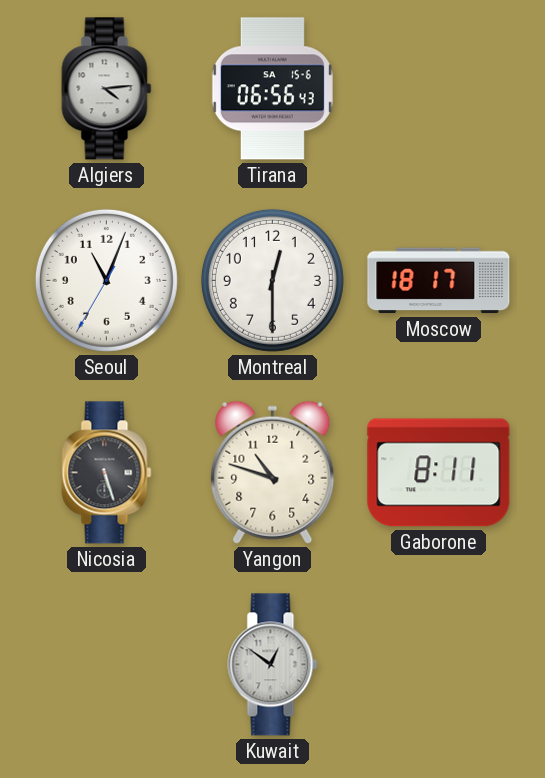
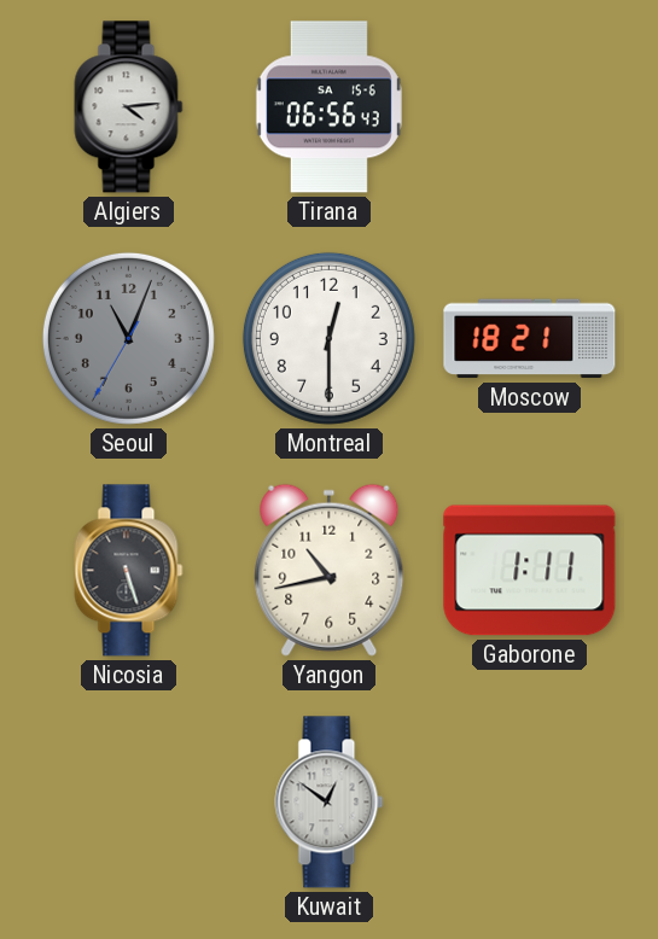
Seoul dial: white -> grey
Moscow: 18:17 -> 18:21
Yangon: 10:48 -> 10:43
Gaborone: 8:11 -> 1:11
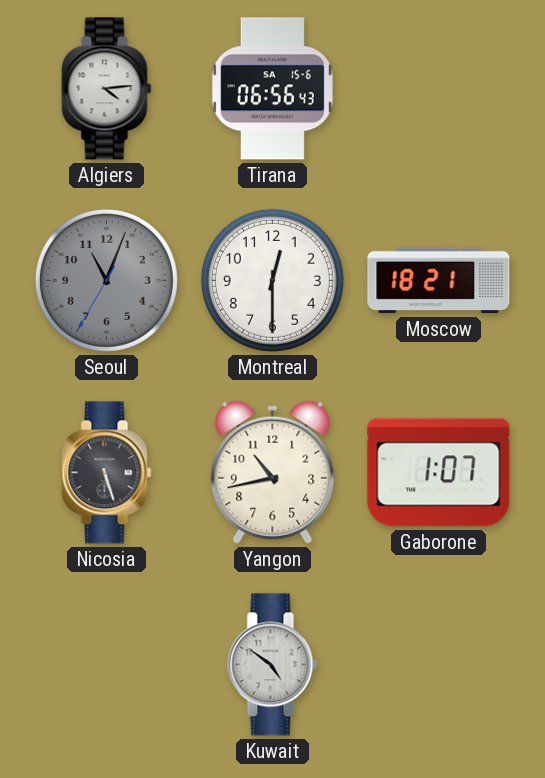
Gaborone: 1:11 -> 1:07
Kuwait: 12:51 -> 4:51
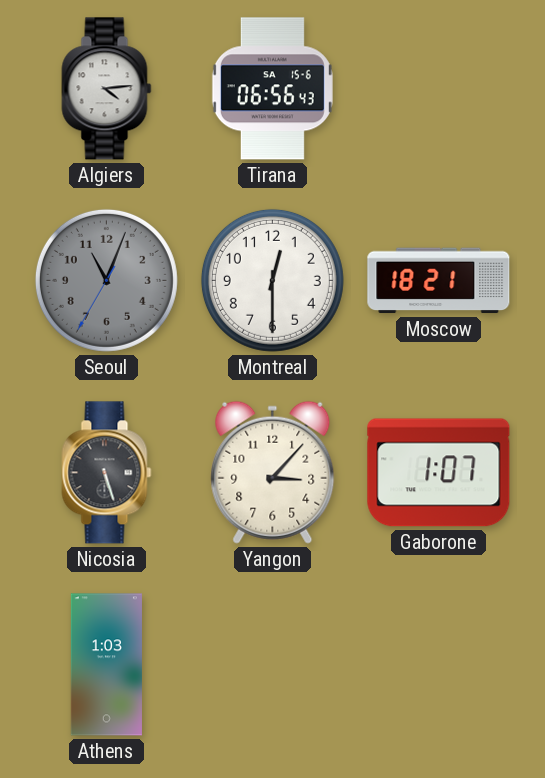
Yangon: 10:43 -> 3:07
Athens: none -> 1:03
Kuwait: 4:51 -> none
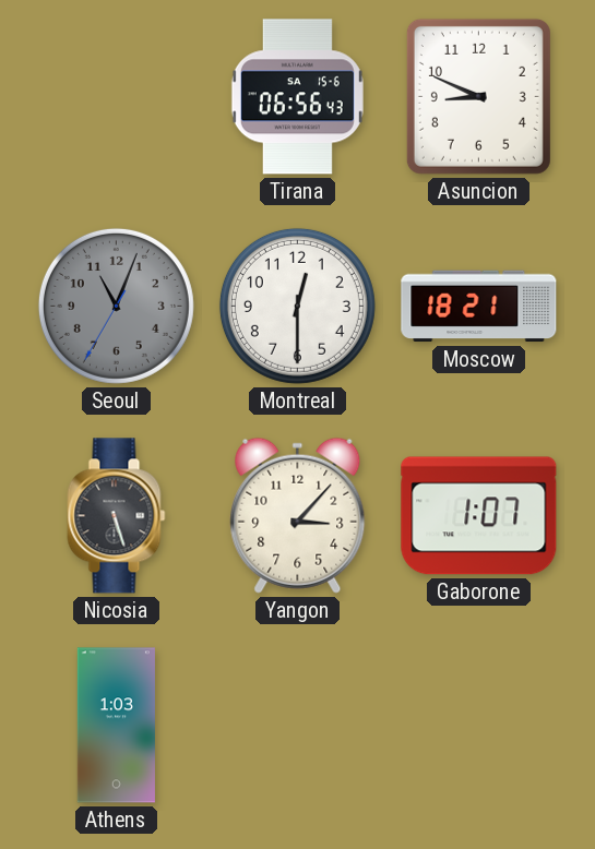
Algiers: 4:14 -> none
Asuncion: none -> 8:49
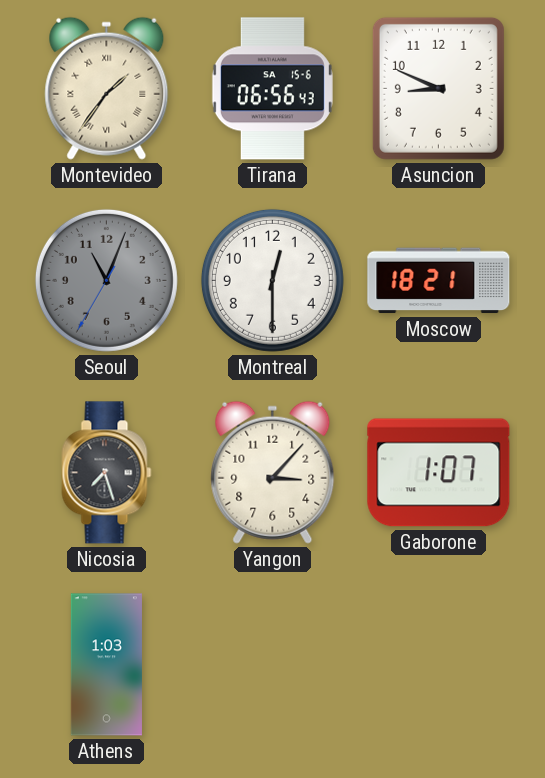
Montevideo: none -> 1:36
Nicosia: 5:27 -> 7:27
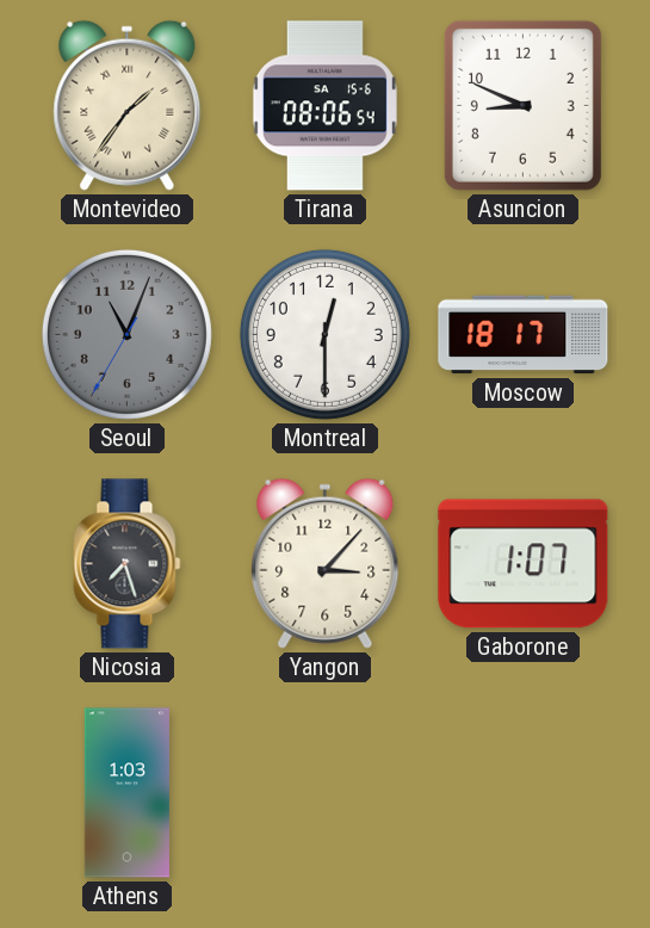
Tirana: 06:56 -> 08:06
Moscow: 18:21 -> 18:17
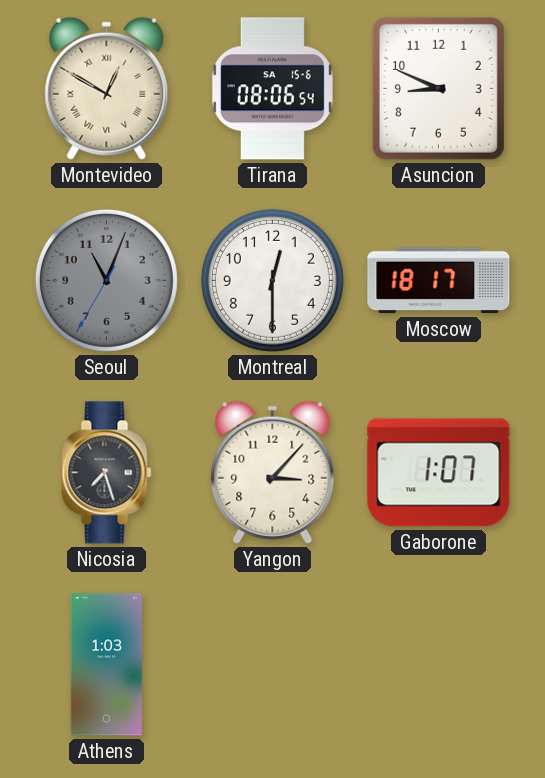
Montevideo: 1:36 -> 12:50
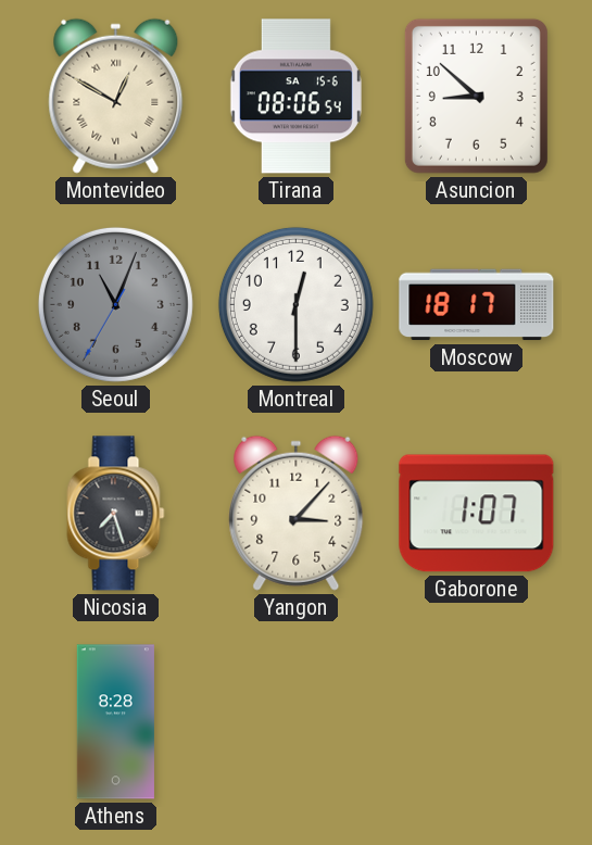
Asuncion: 8:49 -> 8:52
Athens: 1:03 -> 8:28
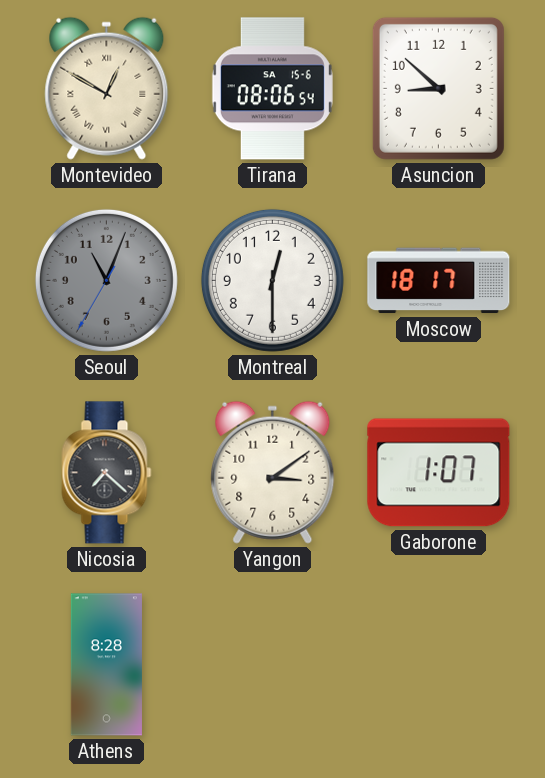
Nicosia: 7:27 -> 7:22
Yangon: 3:07 -> 3:09
